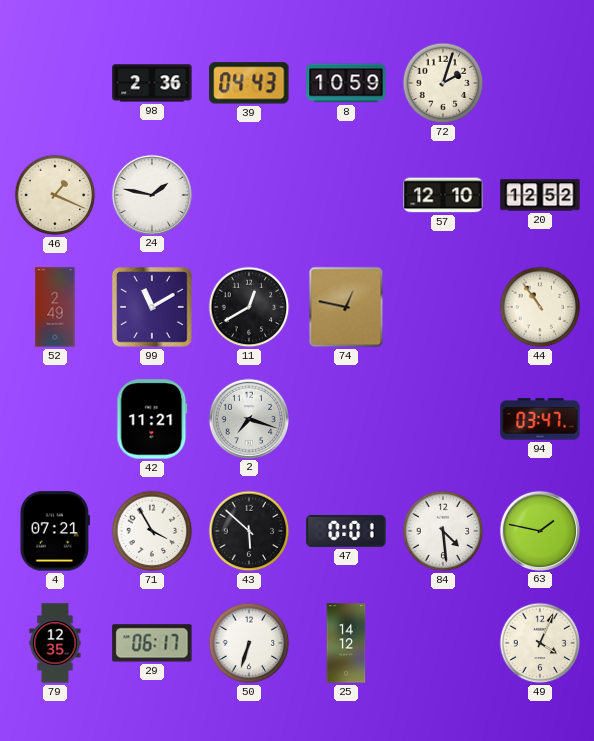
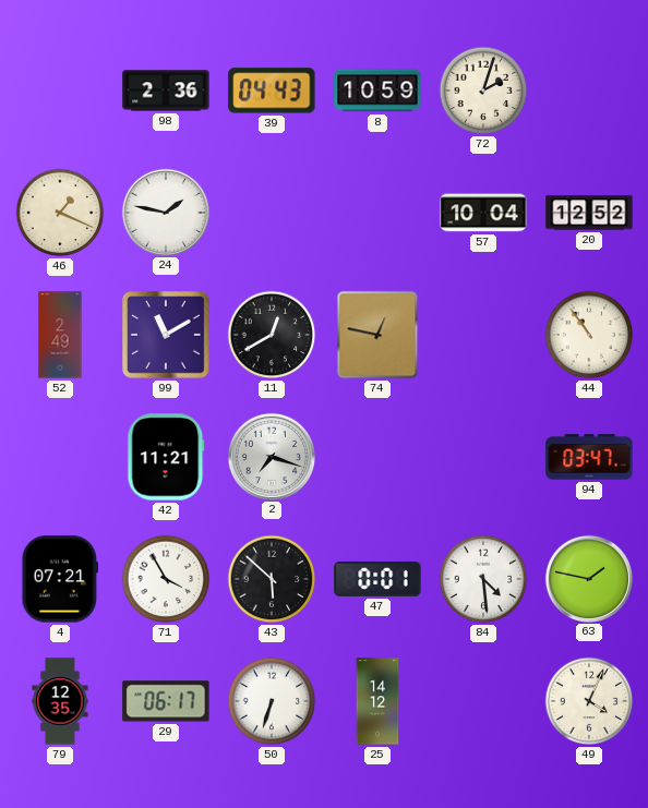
57: 12:10 -> 10:04
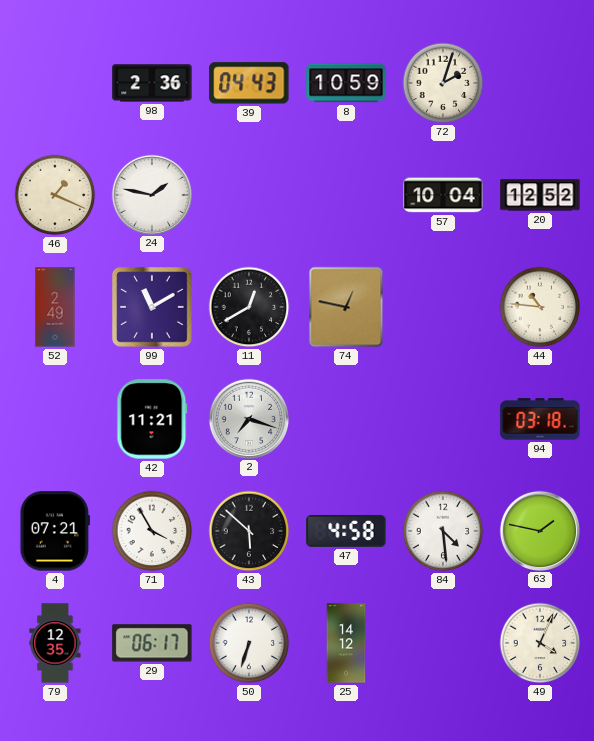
44: 10:54 -> 10:46
94: 03:47 -> 03:18
47: 0:01 -> 4:58
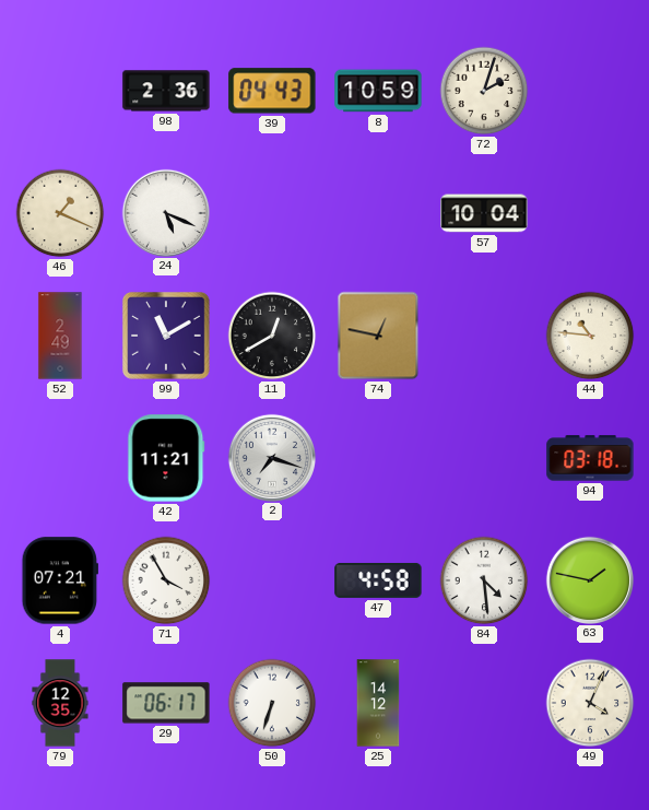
24: 1:47 -> 5:19
20: 12:52 -> none
43: 5:52 -> none
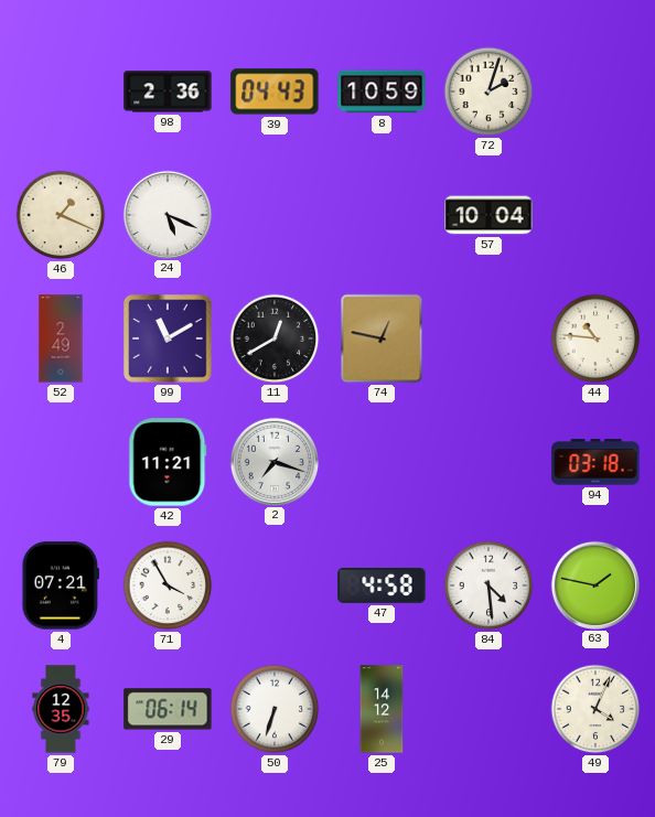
29: 06:17 -> 06:14
